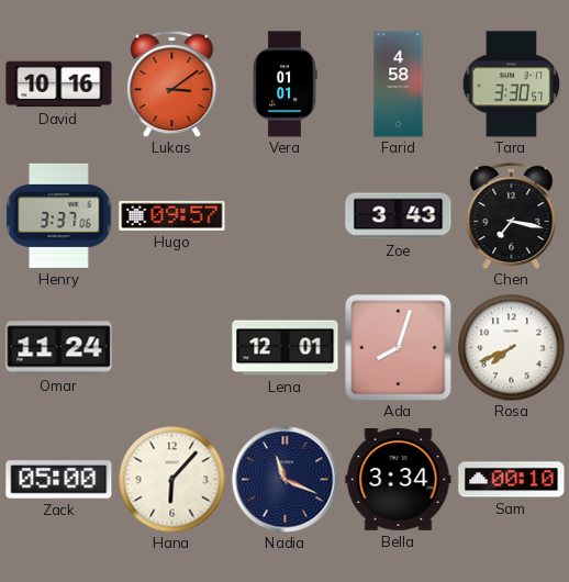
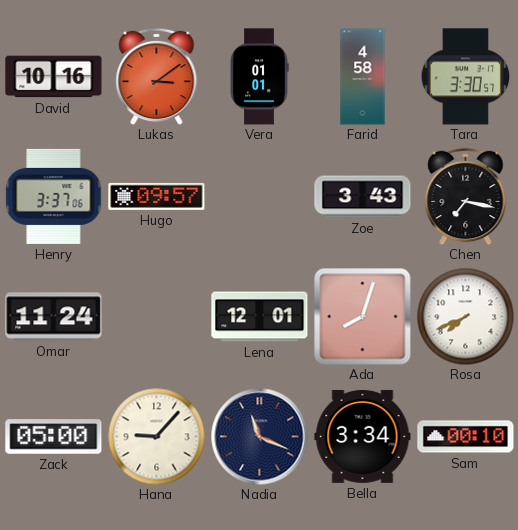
Hana: 6:07 -> 9:07
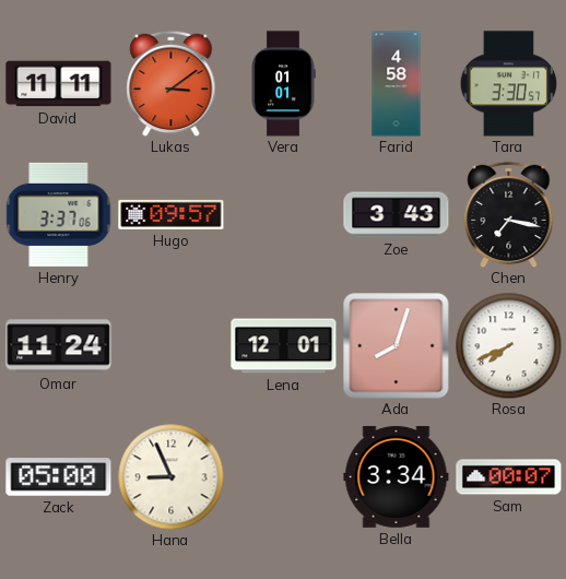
David: 10:16 -> 11:11
Hana: 9:07 -> 8:56
Nadia: 11:19 -> none
Sam: 00:10 -> 00:07
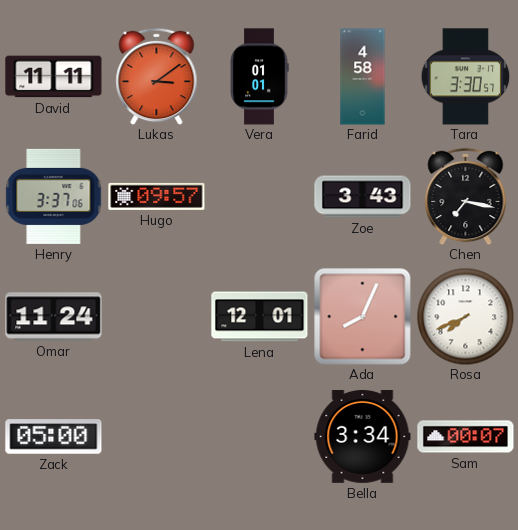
Ada: 8:03 -> 8:04
Hana: 8:56 -> none
